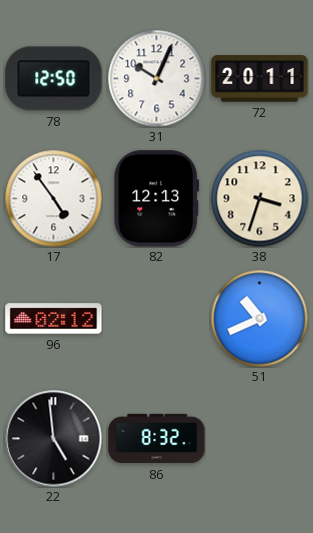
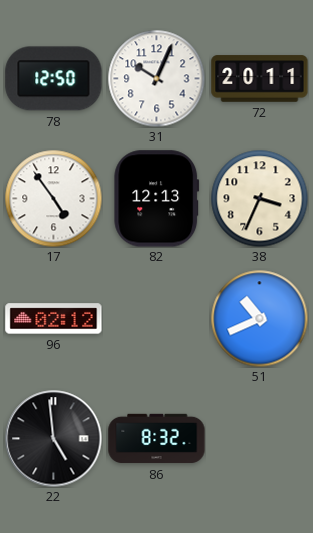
38: 3:33 -> 3:34
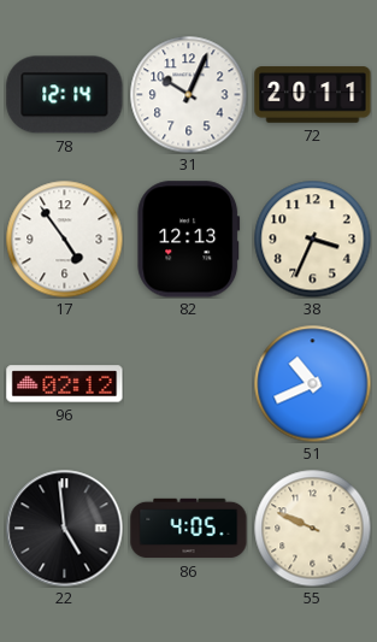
78: 12:50 -> 12:14
86: 8:32 -> 4:05
55: none -> 9:49
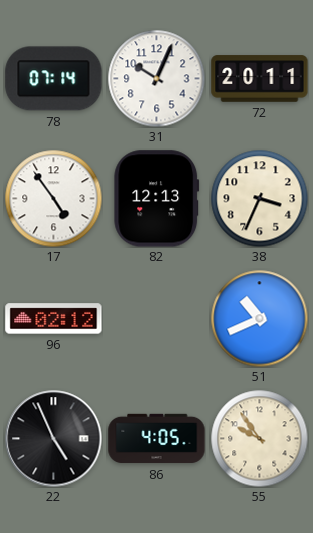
78: 12:14 -> 07:14
22: 4:59 -> 4:56
55: 9:49 -> 9:54
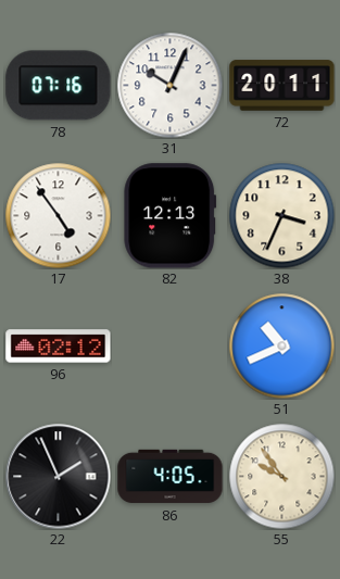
78: 07:14 -> 07:16
22: 4:56 -> 1:56
